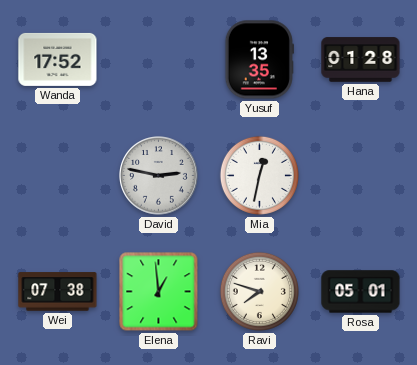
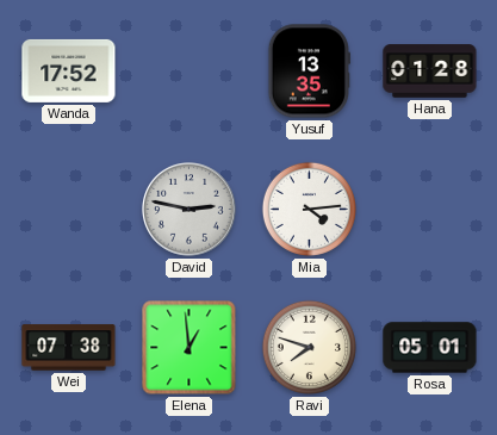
Mia: 12:32 -> 4:14
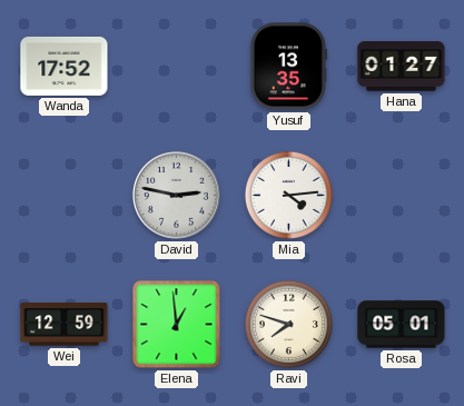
Hana: 01:28 -> 01:27
Wei: 07:38 -> 12:59
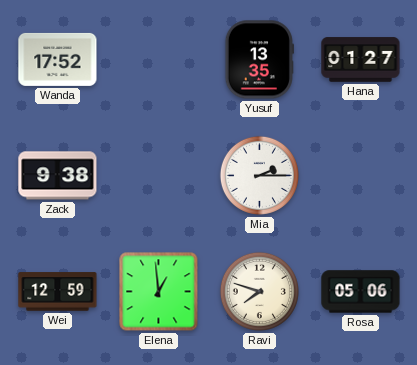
Zack: none -> 9:38
David: 2:47 -> none
Mia: 4:14 -> 2:15
Rosa: 05:01 -> 05:06
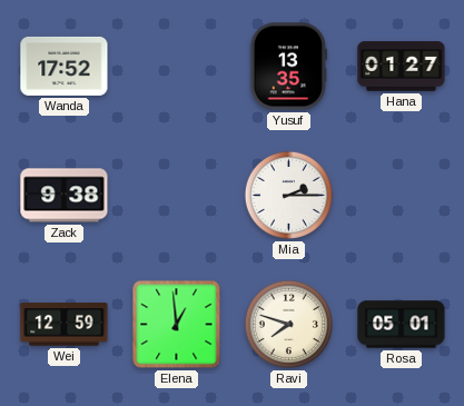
Rosa: 05:06 -> 05:01
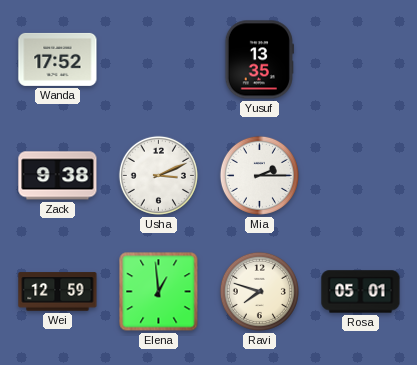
Hana: 01:27 -> none
Usha: none -> 3:11
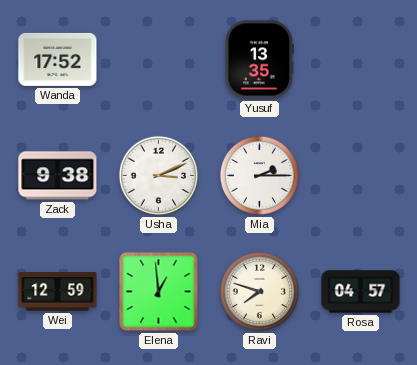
Rosa: 05:01 -> 04:57
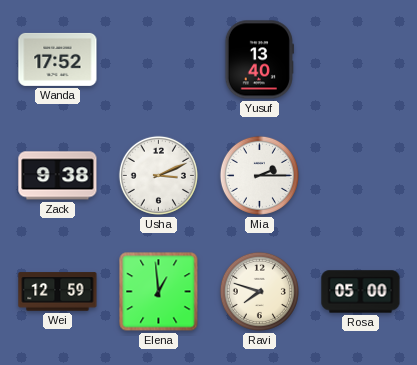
Yusuf: 13:35 -> 13:40
Rosa: 04:57 -> 05:00
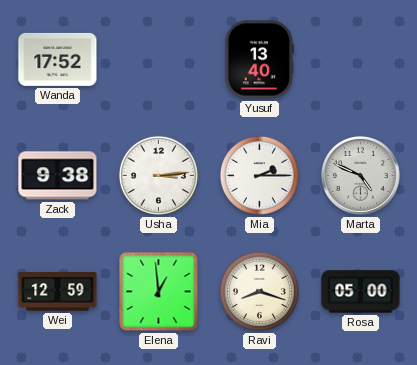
Usha: 3:11 -> 3:14
Marta: none -> 4:49
Ravi: 7:48 -> 8:18
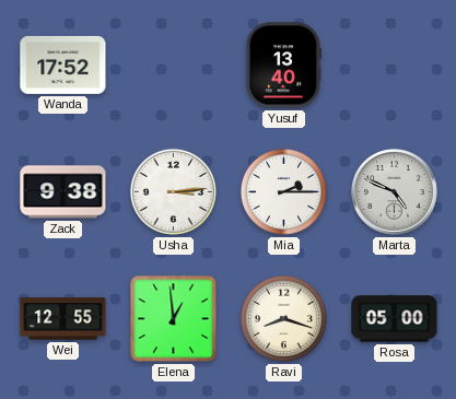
Wei: 12:59 -> 12:55
